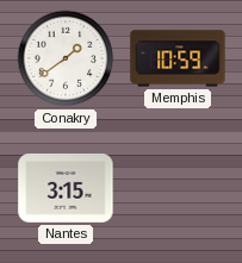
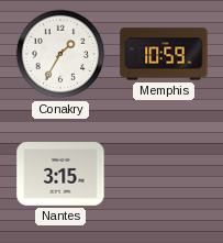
Conakry: 1:39 -> 1:35
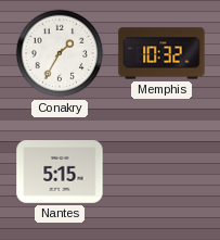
Memphis: 10:59 -> 10:32
Nantes: 3:15 -> 5:15
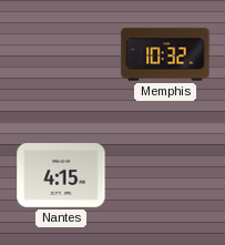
Conakry: 1:35 -> none
Nantes: 5:15 -> 4:15
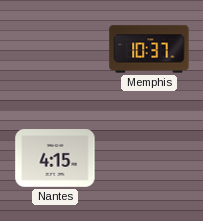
Memphis: 10:32 -> 10:37
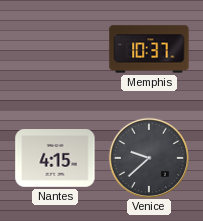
Venice: none -> 9:38
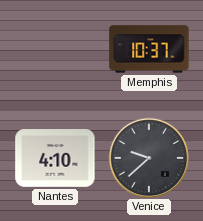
Nantes: 4:15 -> 4:10
